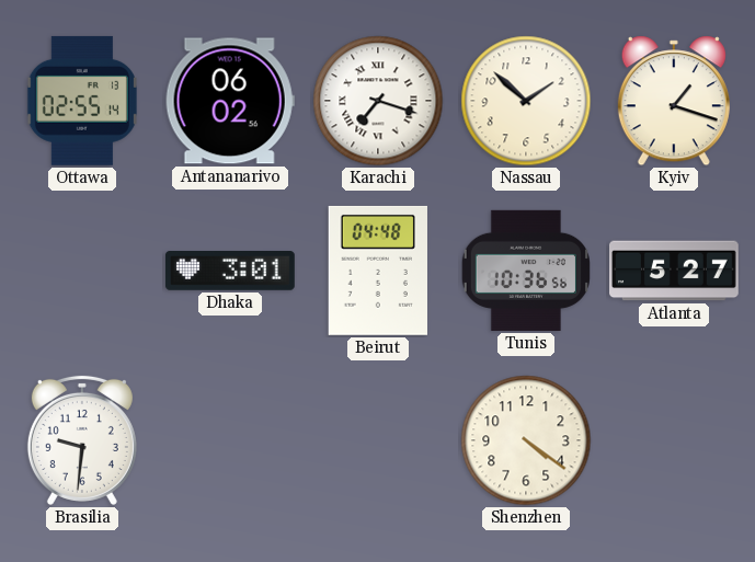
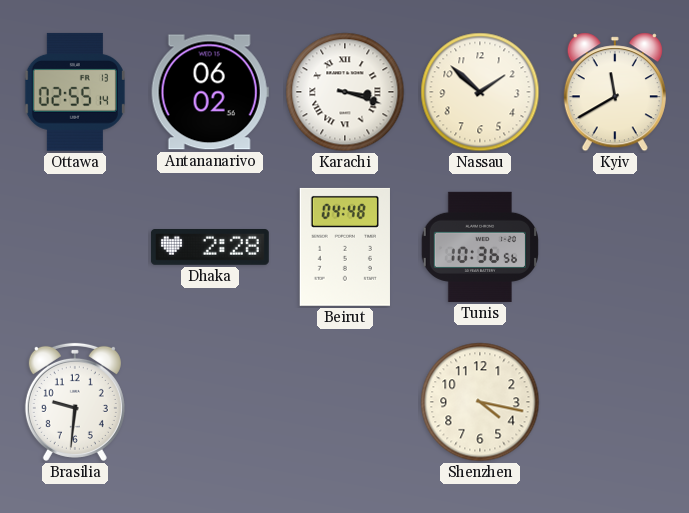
Karachi: 7:18 -> 3:18
Kyiv: 1:18 -> 11:40
Dhaka: 3:01 -> 2:28
Atlanta: 5:27 -> none
Shenzhen: 4:21 -> 4:17
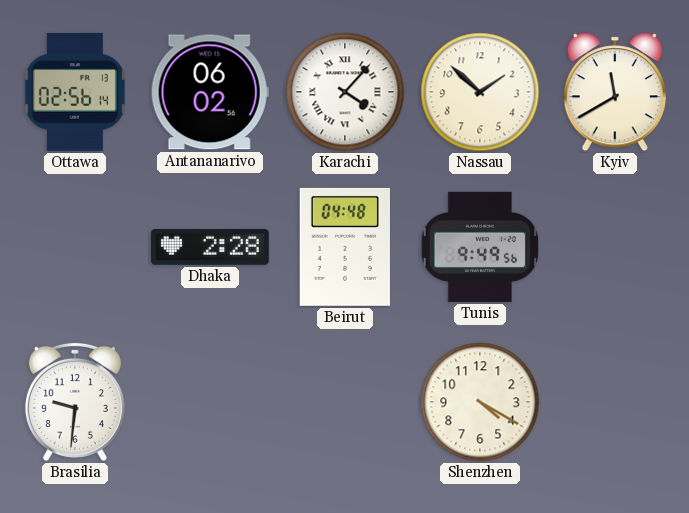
Ottawa: 02:55 -> 02:56
Karachi: 3:18 -> 4:07
Tunis: 10:36 -> 9:49
Shenzhen: 4:17 -> 4:20
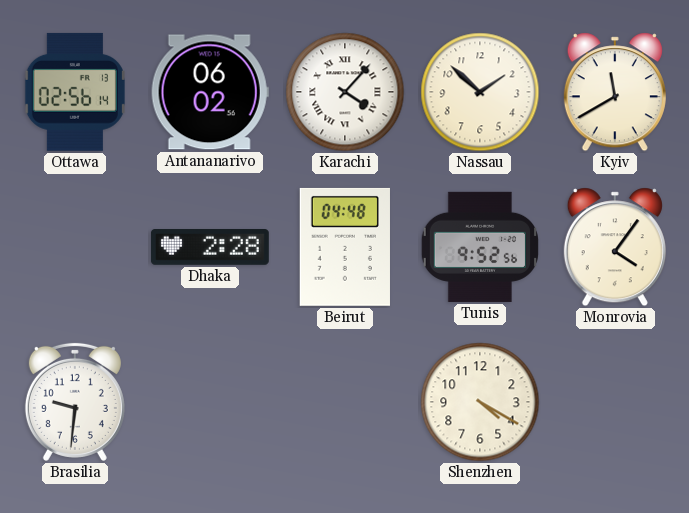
Tunis: 9:49 -> 9:52
Monrovia: none -> 4:06
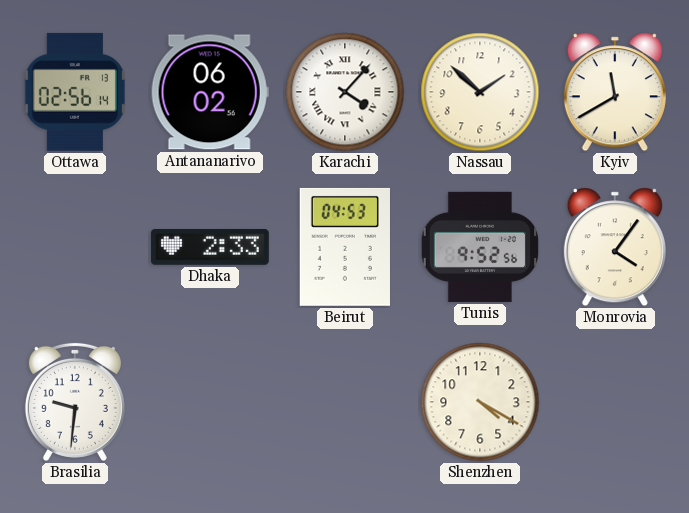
Dhaka: 2:28 -> 2:33
Beirut: 04:48 -> 04:53
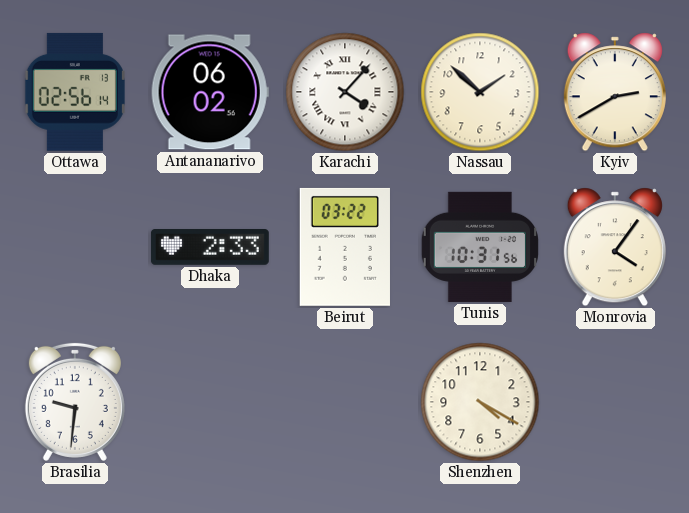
Kyiv: 11:40 -> 2:40
Beirut: 04:53 -> 03:22
Tunis: 9:52 -> 10:31
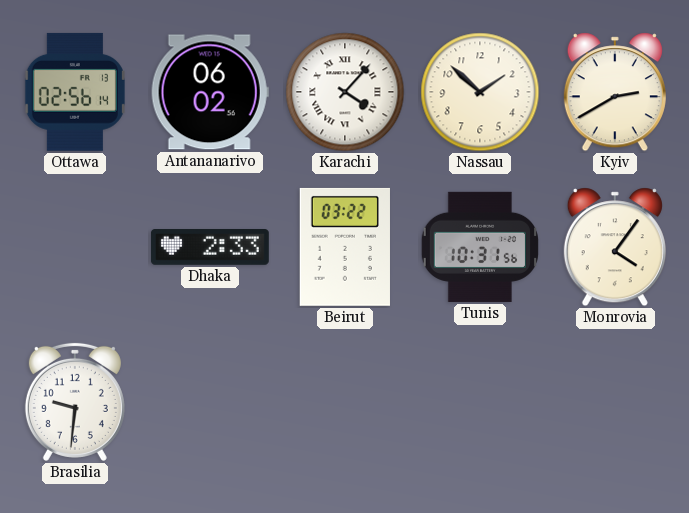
Shenzhen: 4:20 -> none
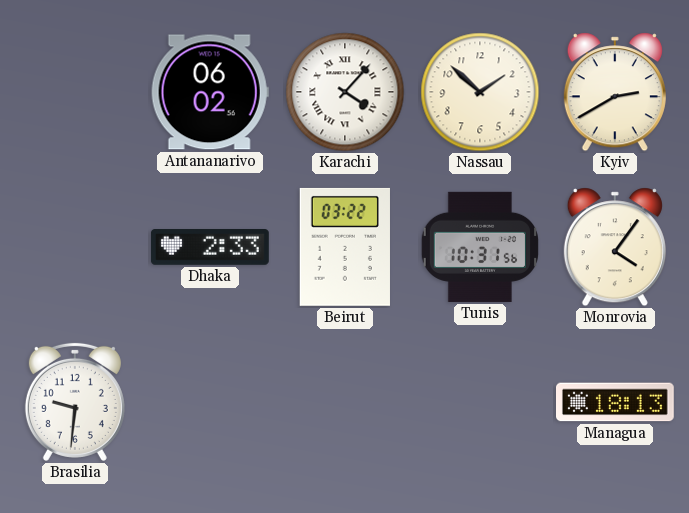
Ottawa: 02:56 -> none
Managua: none -> 18:13
